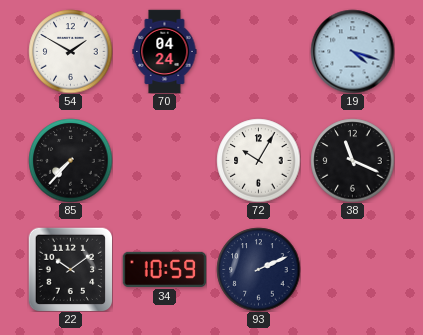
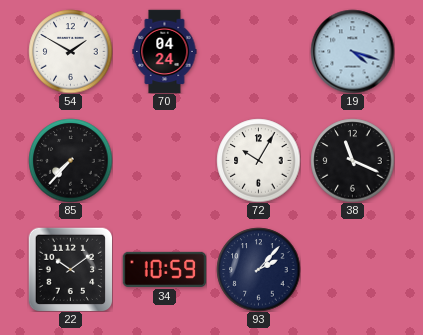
93: 2:11 -> 2:07
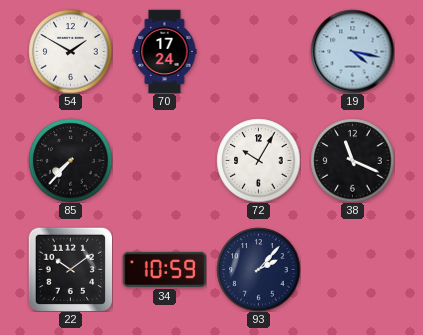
70: 04:24 -> 17:24
19: 4:18 -> 4:17
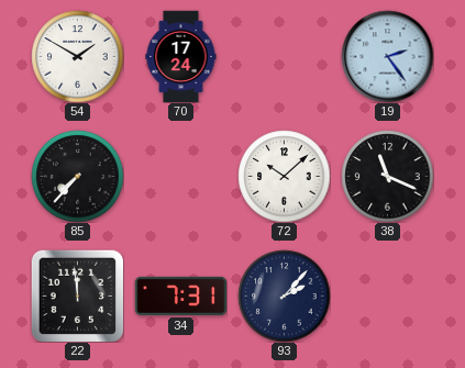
19: 4:17 -> 2:24
72: 10:05 -> 10:08
22: 10:09 -> 11:59
34: 10:59 -> 7:31
